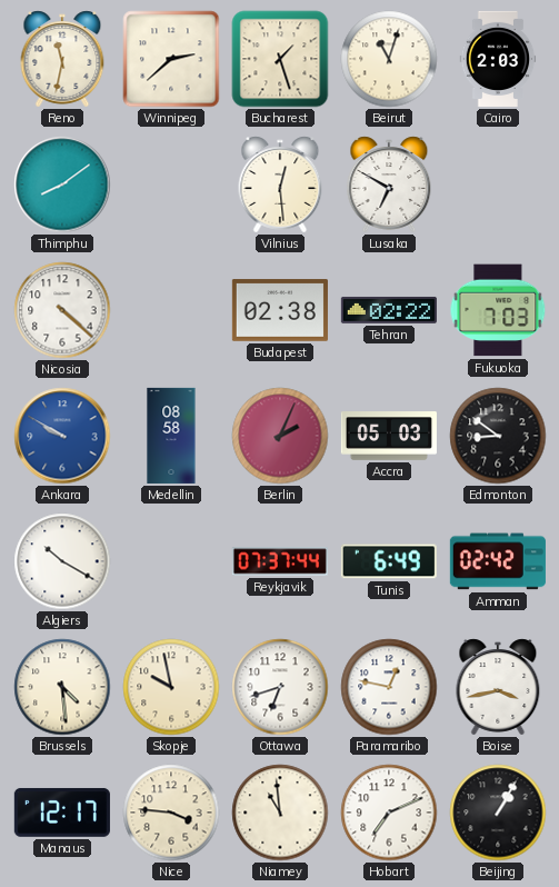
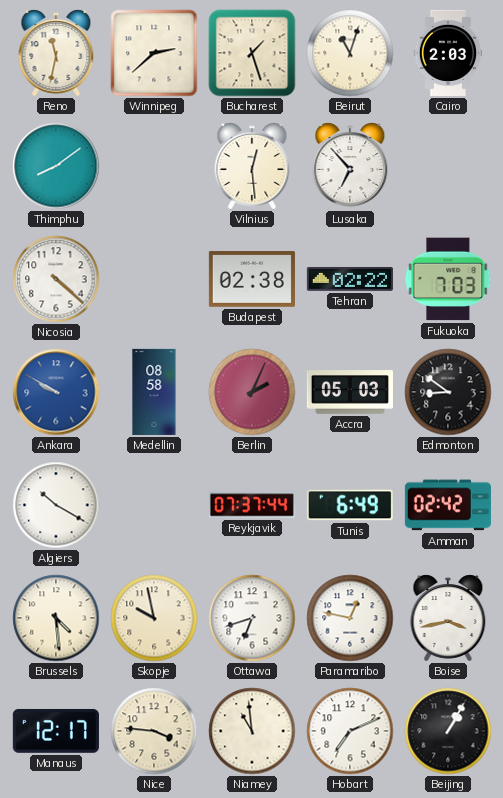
Lusaka: 6:50 -> 6:53
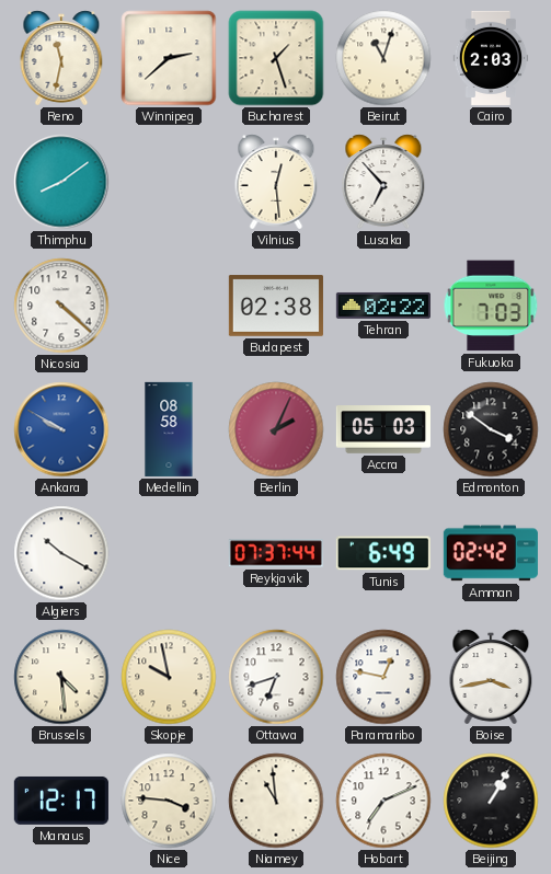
Edmonton: 8:51 -> 3:51
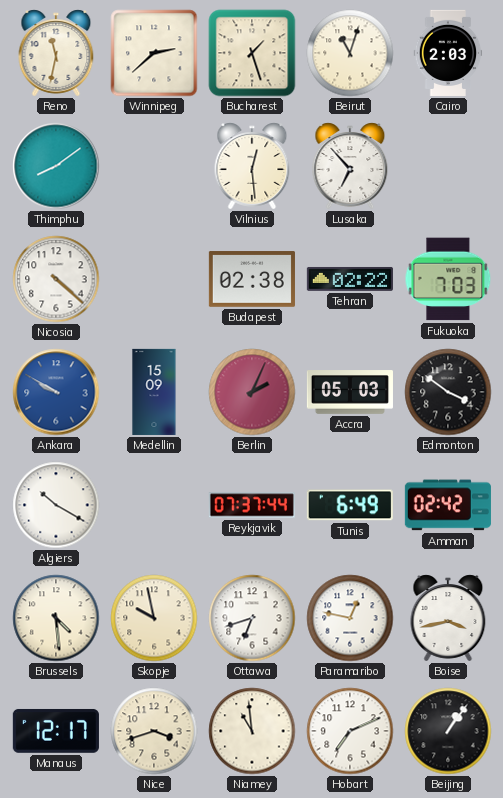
Medellin: 08:58 -> 15:09
Nice: 3:46 -> 3:42
Beijing: 1:05 -> 1:06
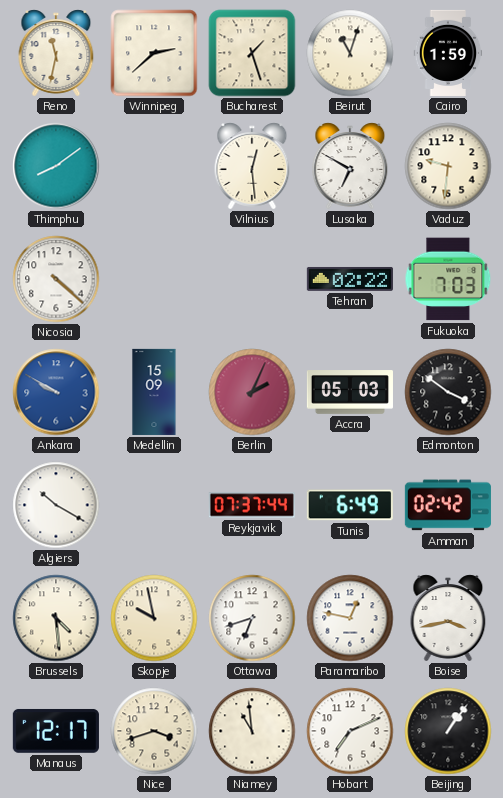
Cairo: 2:03 -> 1:59
Lusaka: 6:53 -> 6:50
Vaduz: none -> 9:31
Budapest: 02:38 -> none
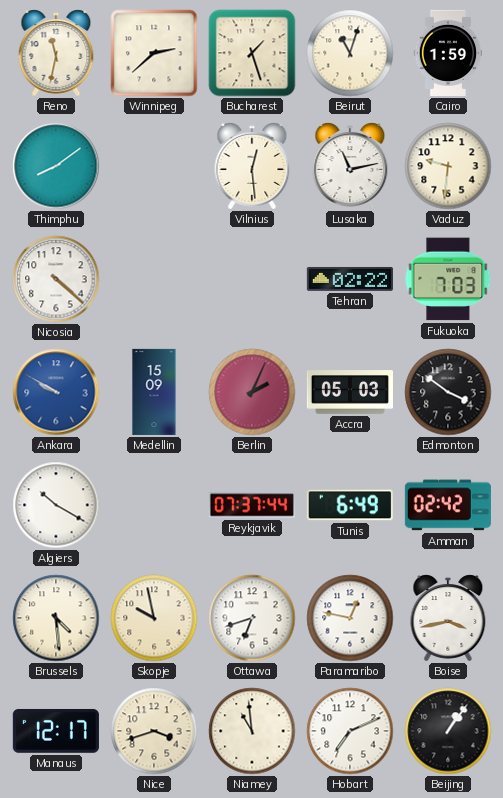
Lusaka: 6:50 -> 11:13
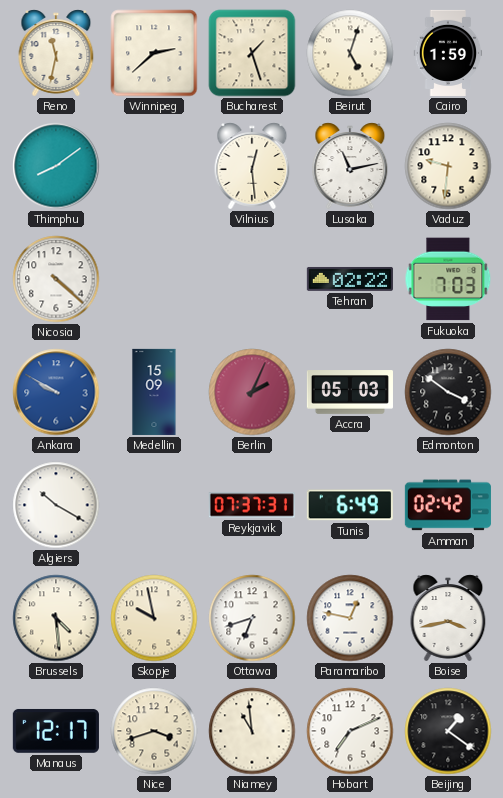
Beirut: 11:03 -> 5:03
Reykjavik: 07:37:44 -> 07:37:31
Beijing: 1:06 -> 1:21
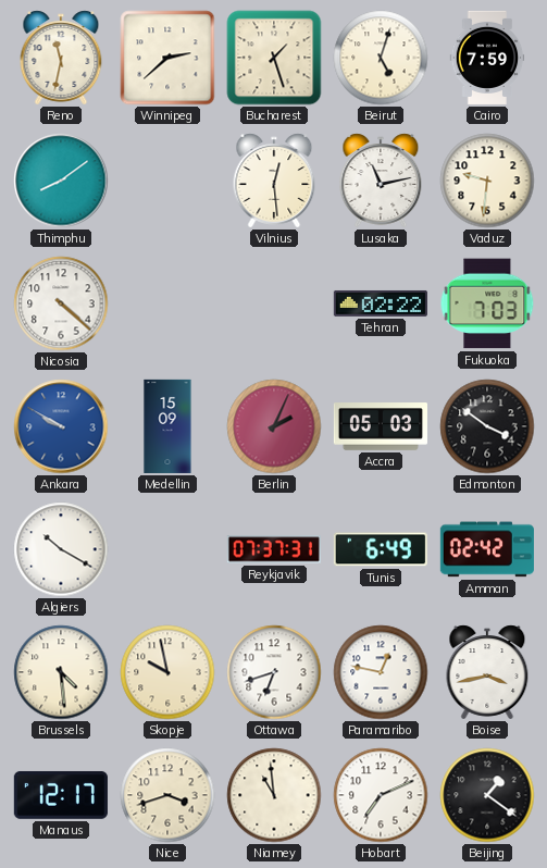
Cairo: 1:59 -> 7:59
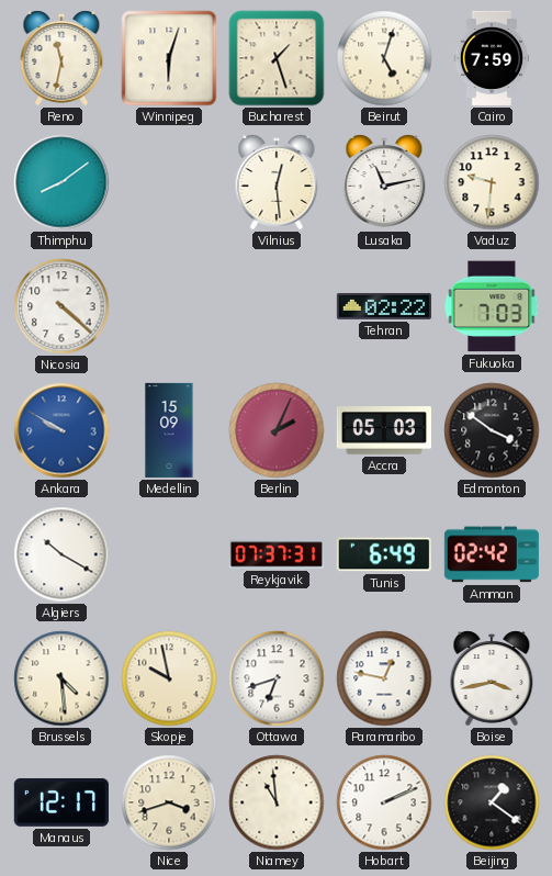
Winnipeg: 2:38 -> 6:03
Hobart: 7:11 -> 2:11
